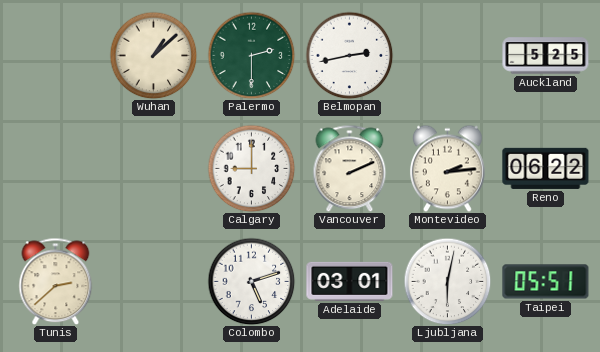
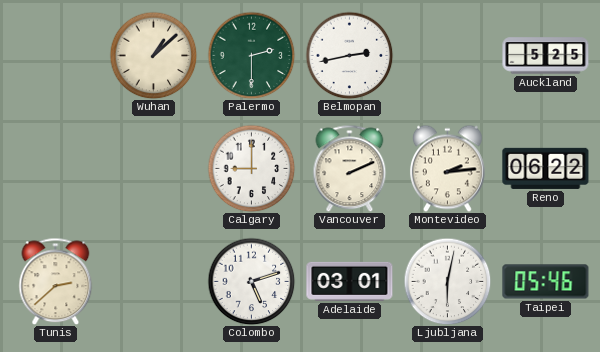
Taipei: 05:51 -> 05:46
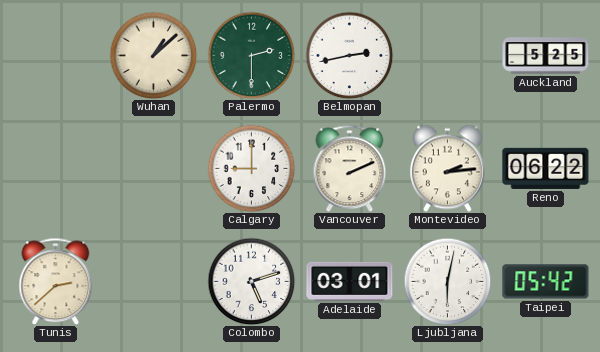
Taipei: 05:46 -> 05:42
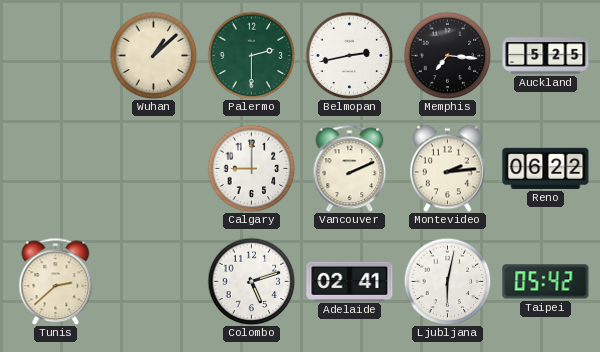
Memphis: none -> 7:16
Adelaide: 03:01 -> 02:41
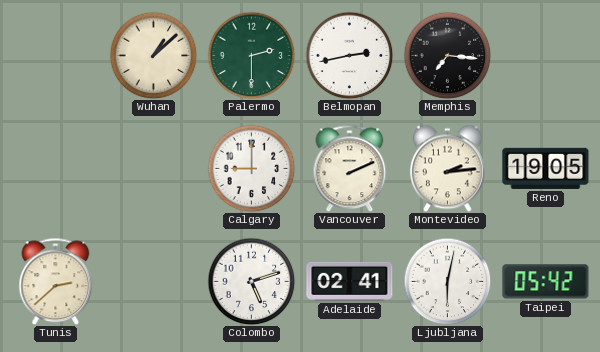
Auckland: 5:25 -> none
Reno: 06:22 -> 19:05
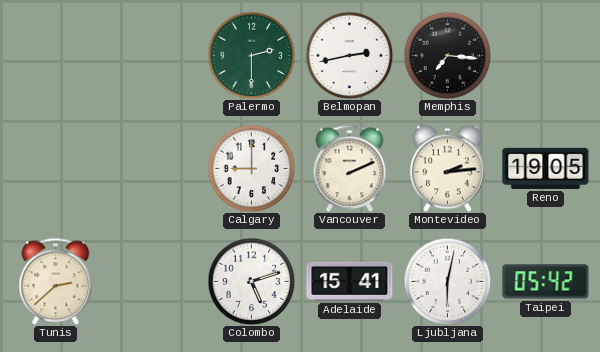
Wuhan: 1:08 -> none
Adelaide: 02:41 -> 15:41
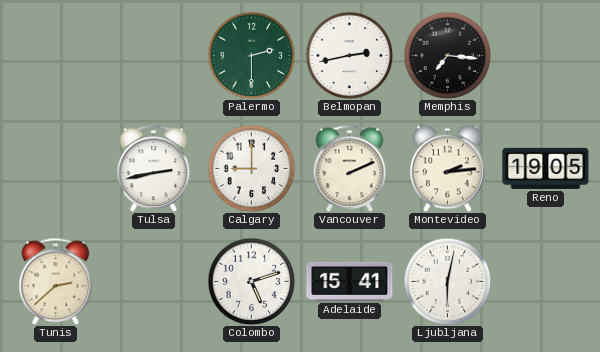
Tulsa: none -> 2:43
Taipei: 05:42 -> none
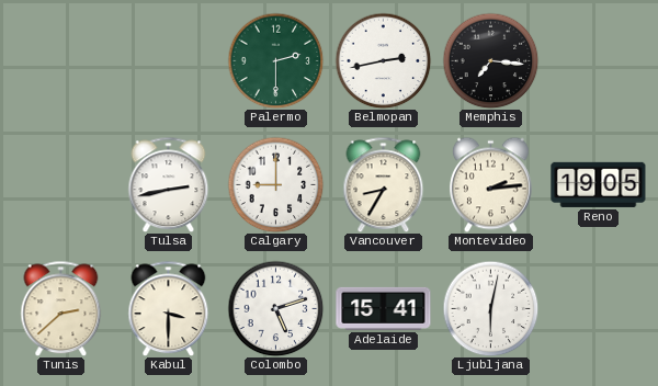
Vancouver: 2:11 -> 8:35
Kabul: none -> 3:30
